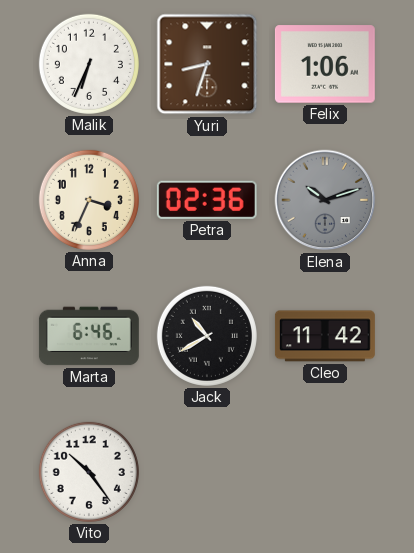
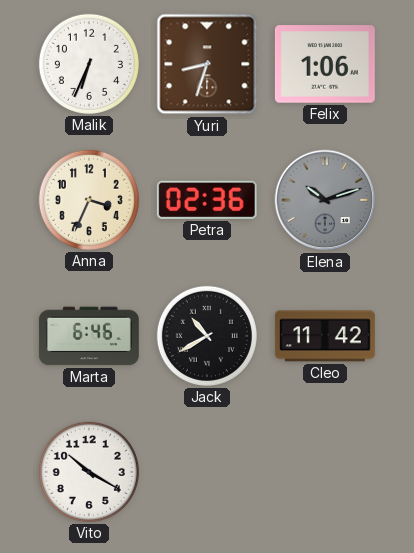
Vito: 10:24 -> 10:20
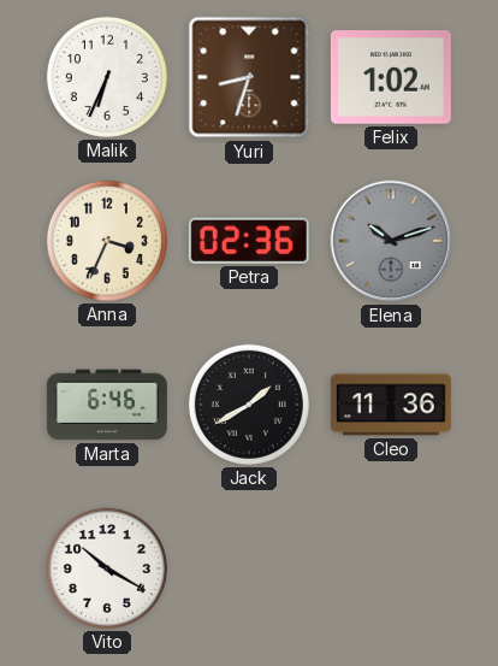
Felix: 1:06 -> 1:02
Jack: 10:40 -> 1:40
Cleo: 11:42 -> 11:36
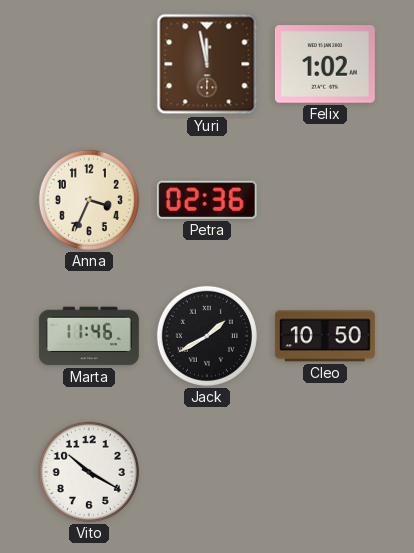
Malik: 6:34 -> none
Yuri: 8:33 -> 11:58
Elena: 10:12 -> none
Marta: 6:46 -> 11:46
Cleo: 11:36 -> 10:50
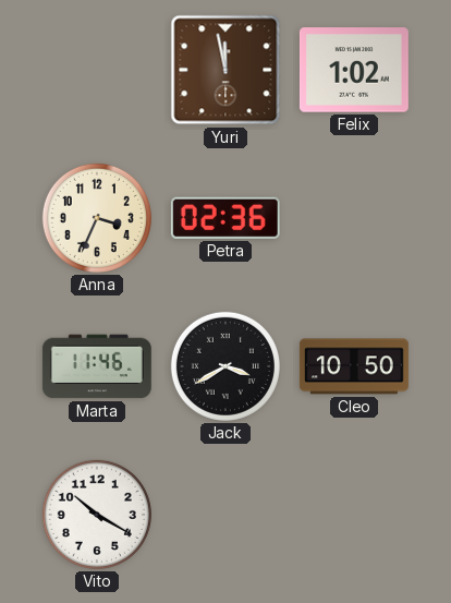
Jack: 1:40 -> 3:40
